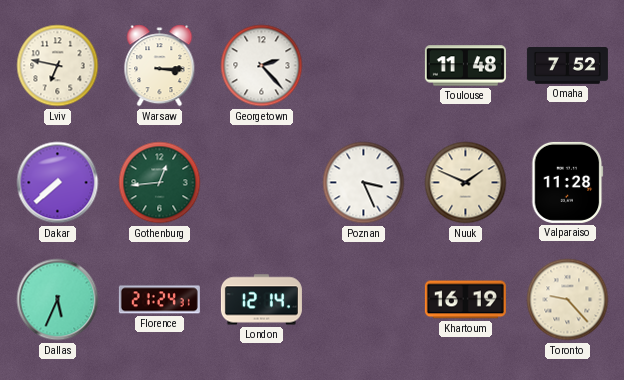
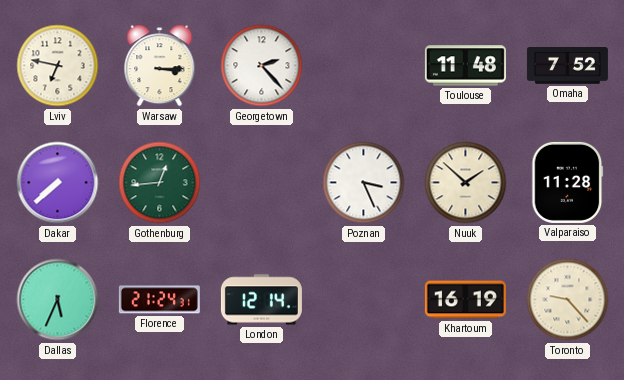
Nuuk: 1:49 -> 1:52
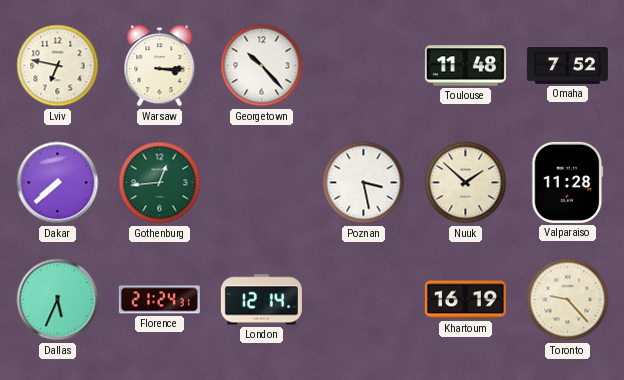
Georgetown: 2:23 -> 10:23
Poznan: 3:26 -> 3:28
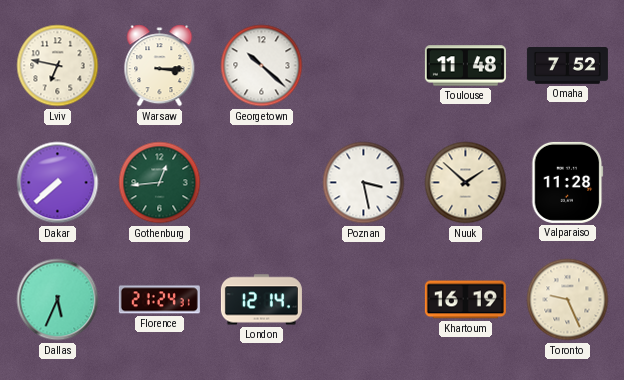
Georgetown: 10:23 -> 10:22
Toronto: 9:23 -> 9:26
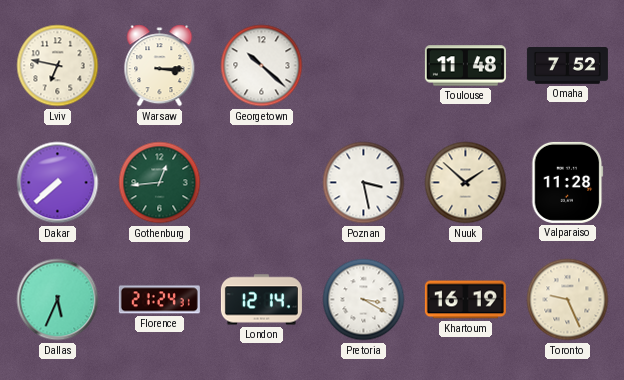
Pretoria: none -> 3:20
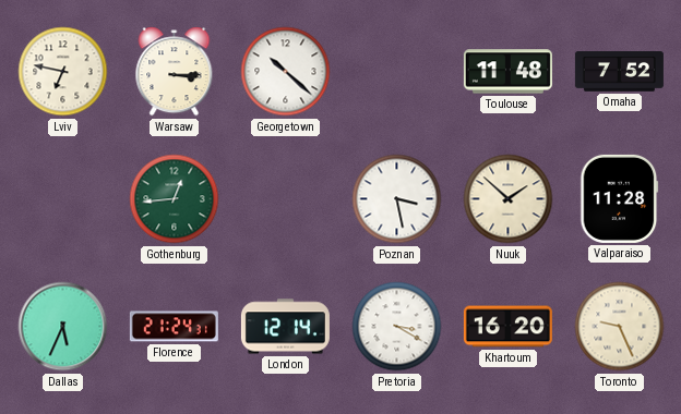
Dakar: 7:38 -> none
Khartoum: 16:19 -> 16:20
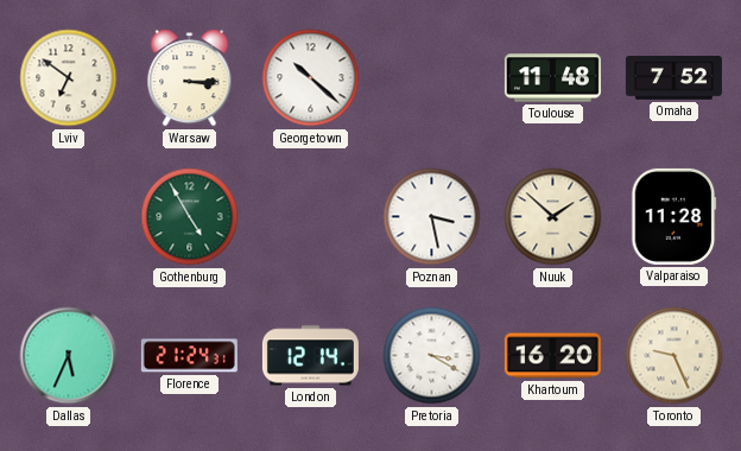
Lviv: 6:47 -> 6:51
Gothenburg: 12:44 -> 4:55
